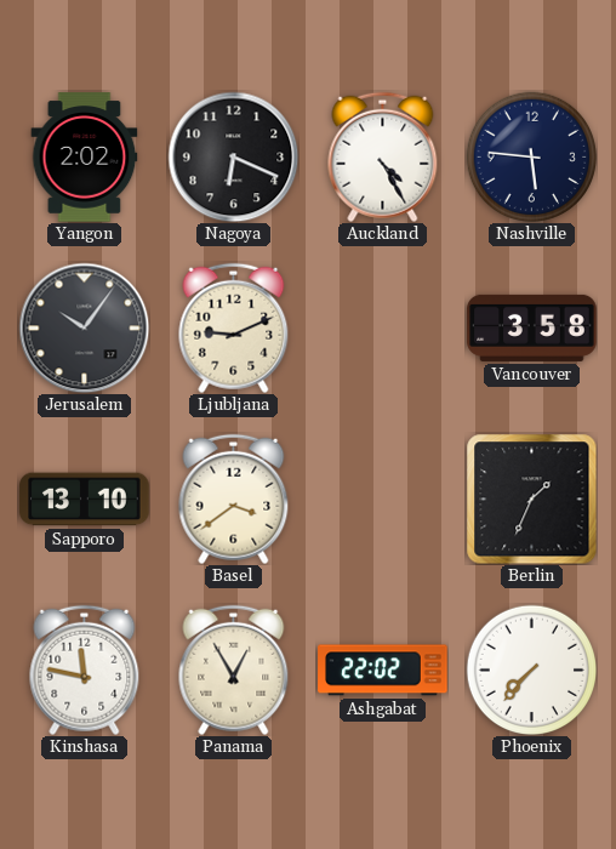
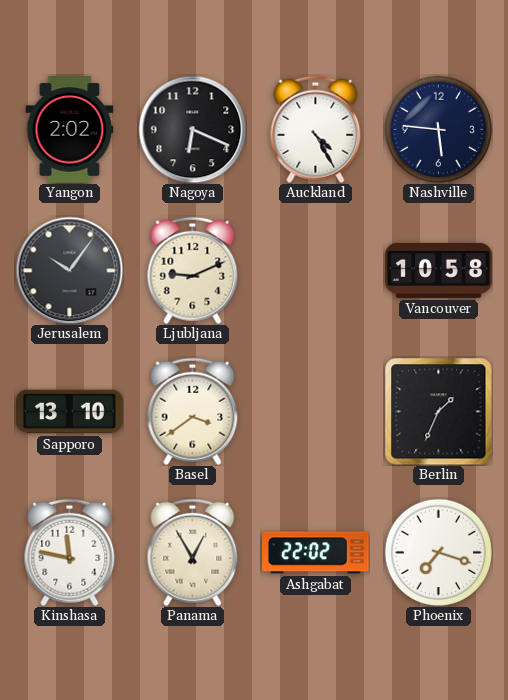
Vancouver: 3:58 -> 10:58
Phoenix: 7:37 -> 7:18
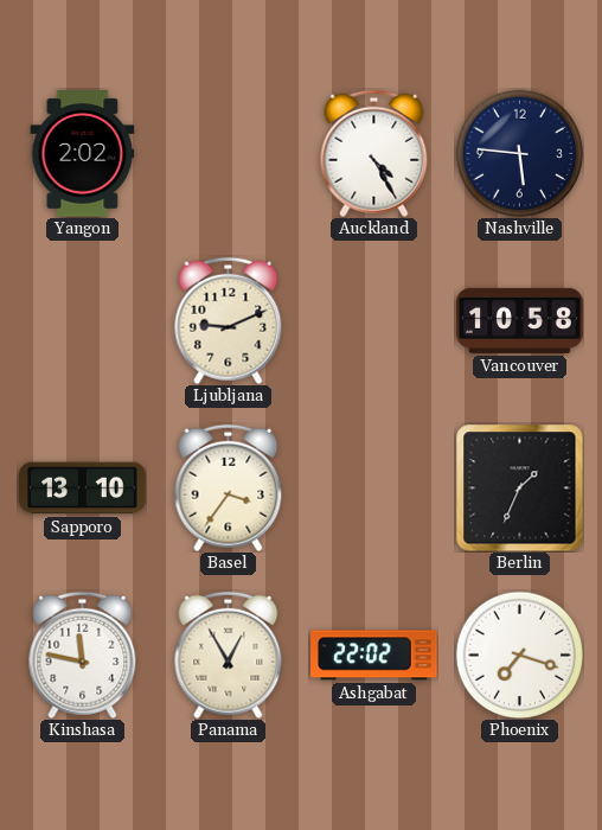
Nagoya: 6:19 -> none
Jerusalem: 10:06 -> none
Basel: 3:39 -> 3:36
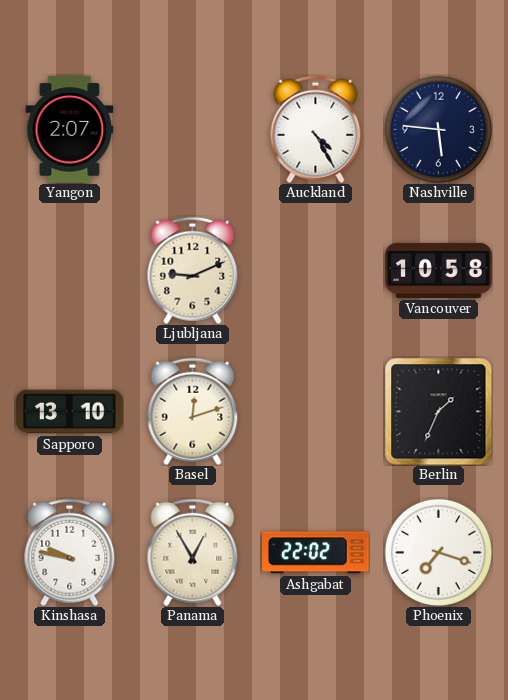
Yangon: 2:02 -> 2:07
Basel: 3:36 -> 12:12
Kinshasa: 11:47 -> 9:47
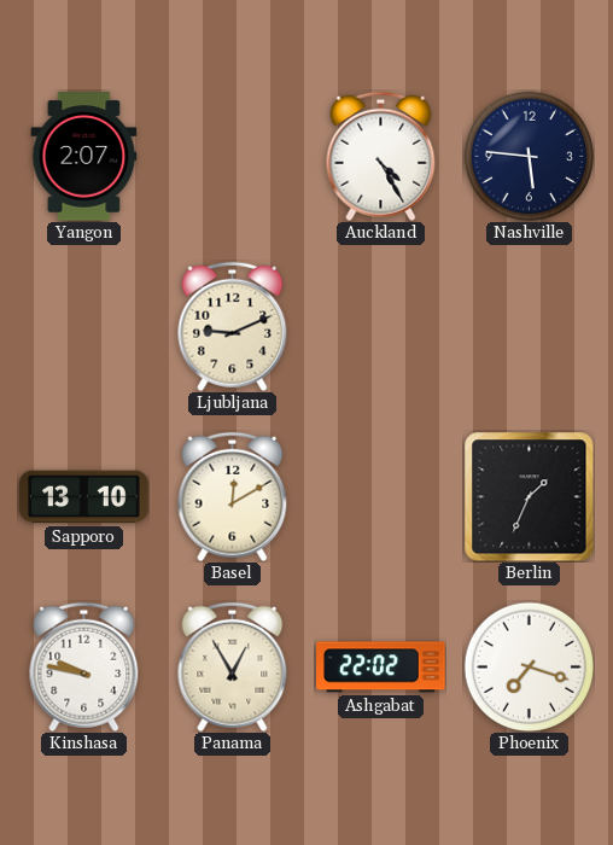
Vancouver: 10:58 -> none
Basel: 12:12 -> 12:10
